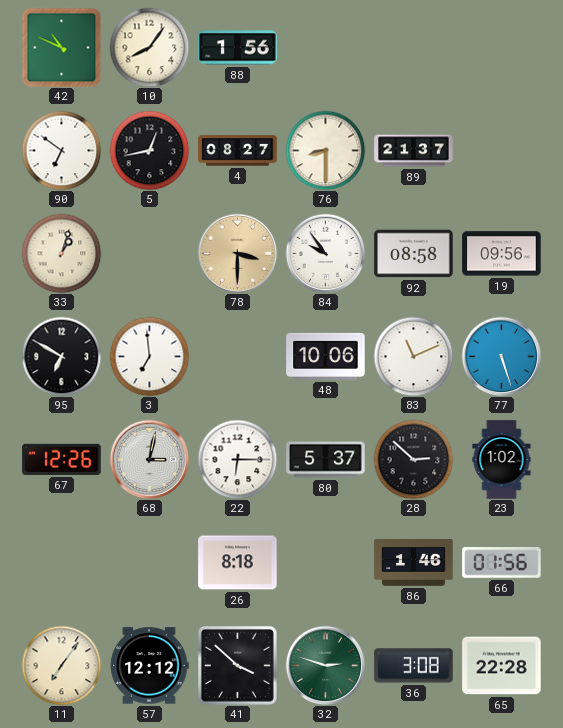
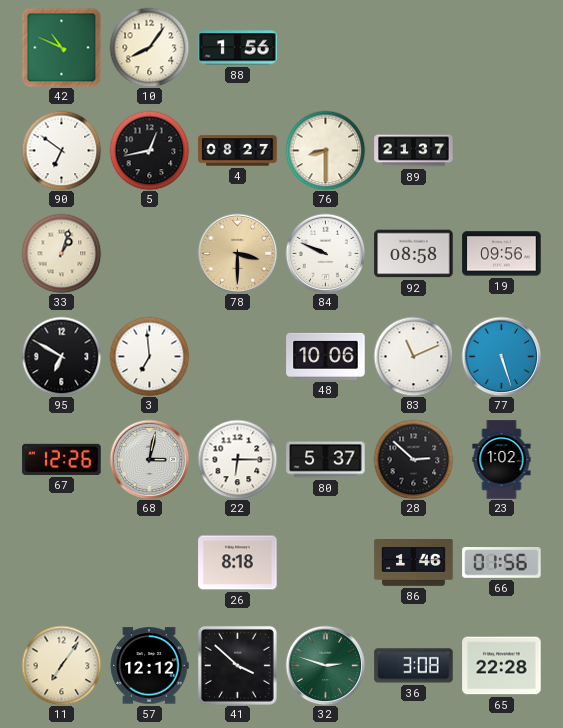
84: 9:54 -> 9:49
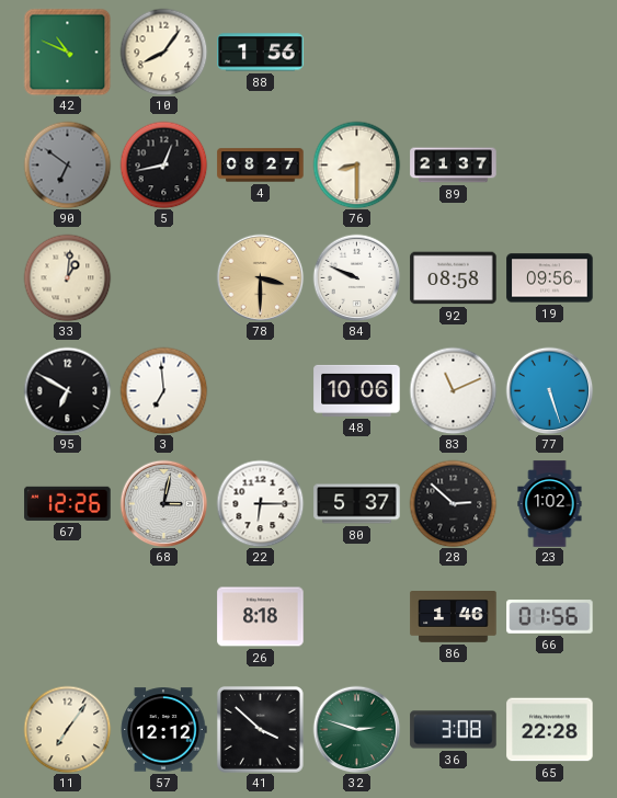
90 dial: white -> grey
33: 1:03 -> 1:01
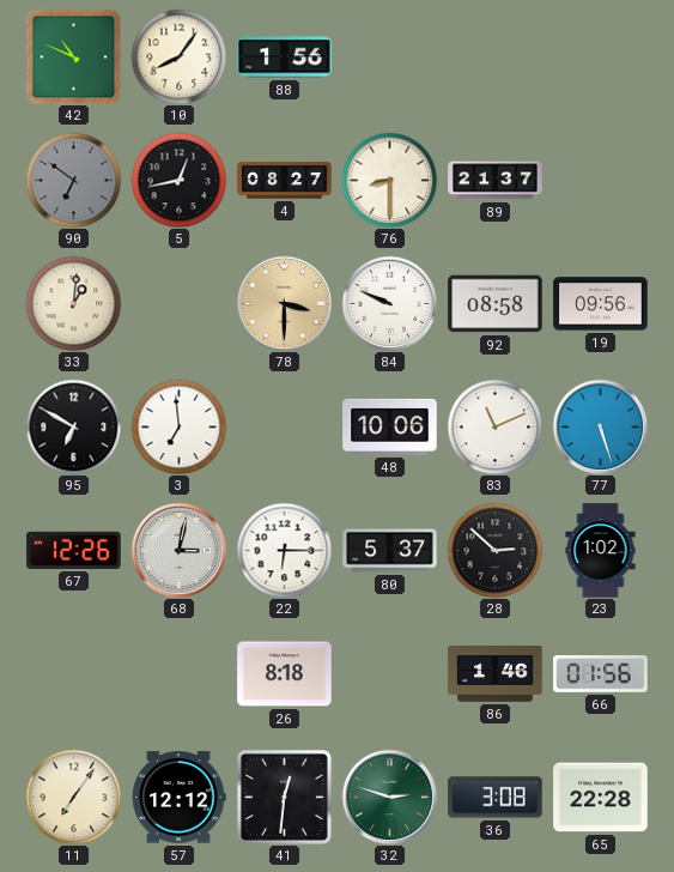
41: 3:52 -> 12:31
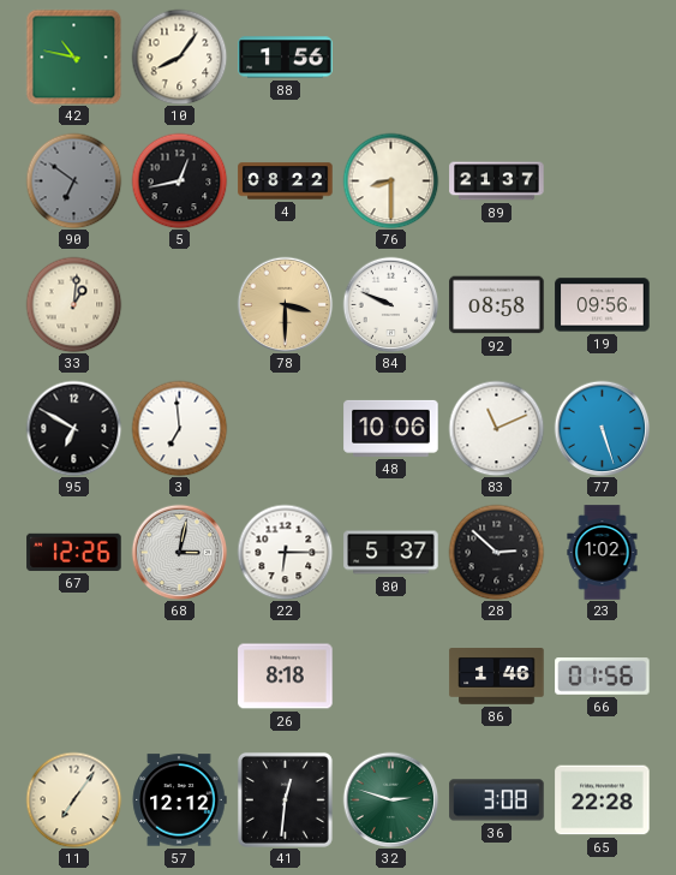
42: 10:49 -> 10:47
4: 08:27 -> 08:22
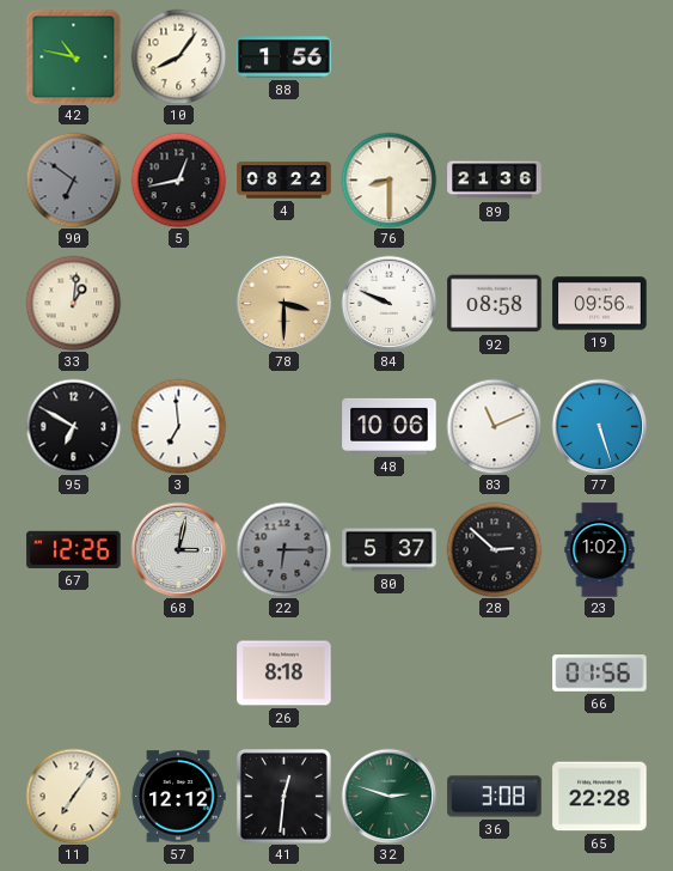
89: 21:37 -> 21:36
22 dial: white -> grey
86: 1:46 -> none
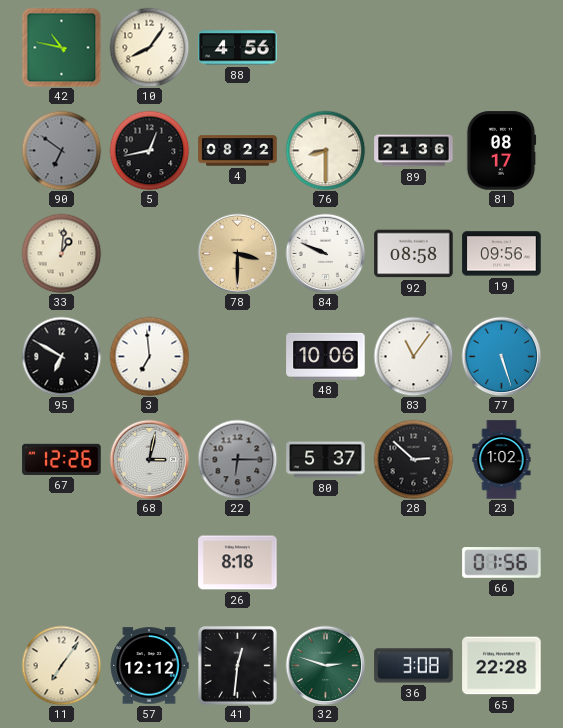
88: 1:56 -> 4:56
81: none -> 08:17
83: 11:11 -> 11:06
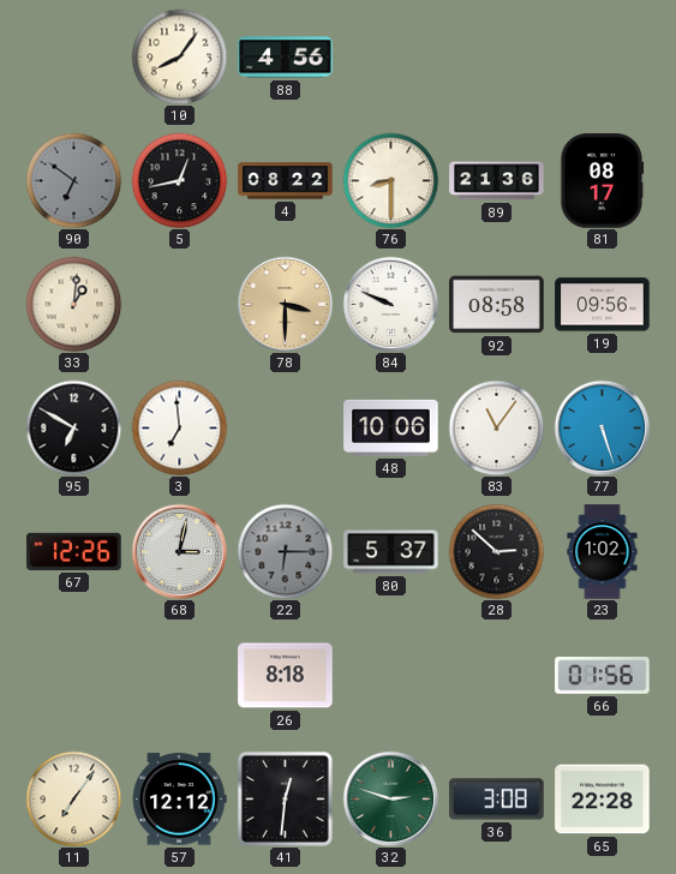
42: 10:47 -> none
